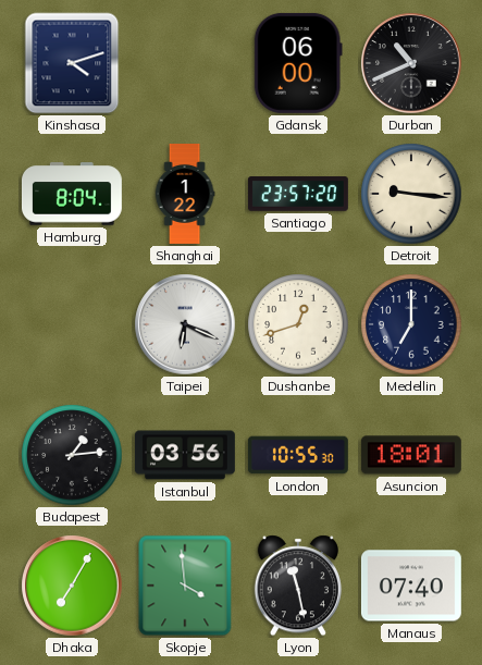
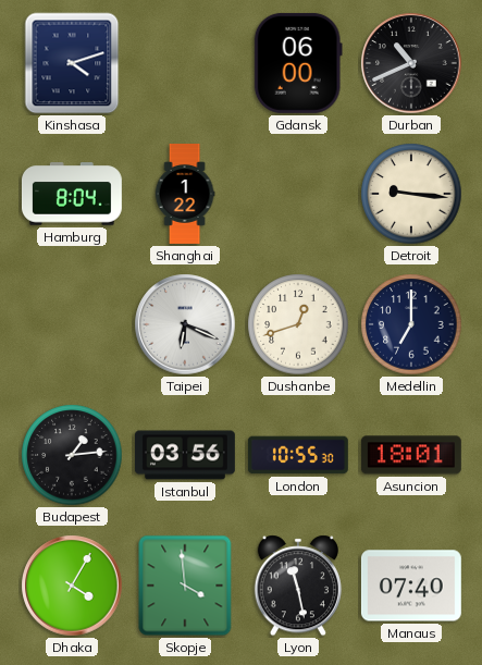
Santiago: 23:57 -> none
Dhaka: 7:05 -> 4:05
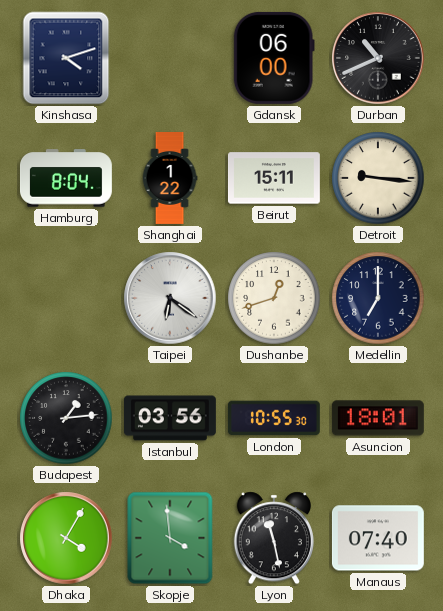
Beirut: none -> 15:11
Taipei: 6:19 -> 6:21
